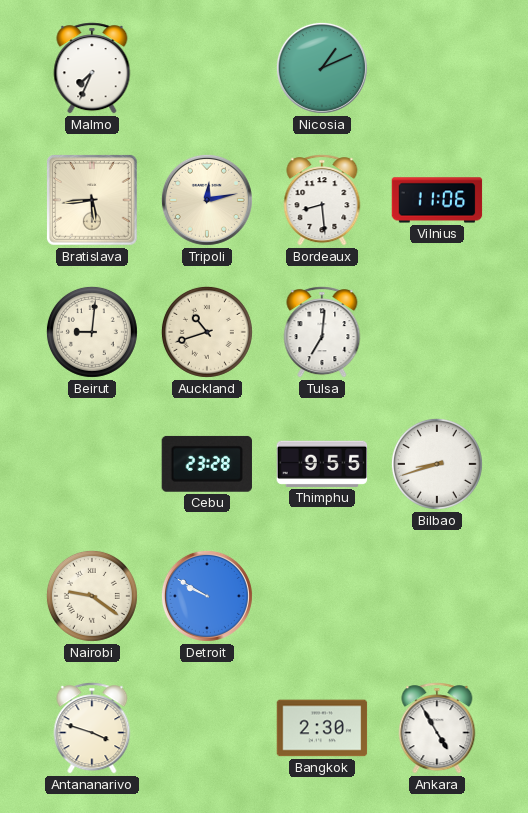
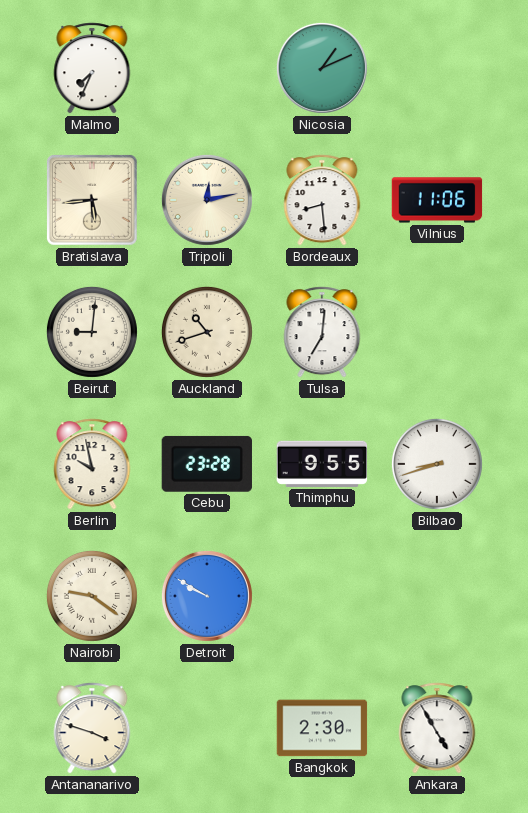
Berlin: none -> 9:58
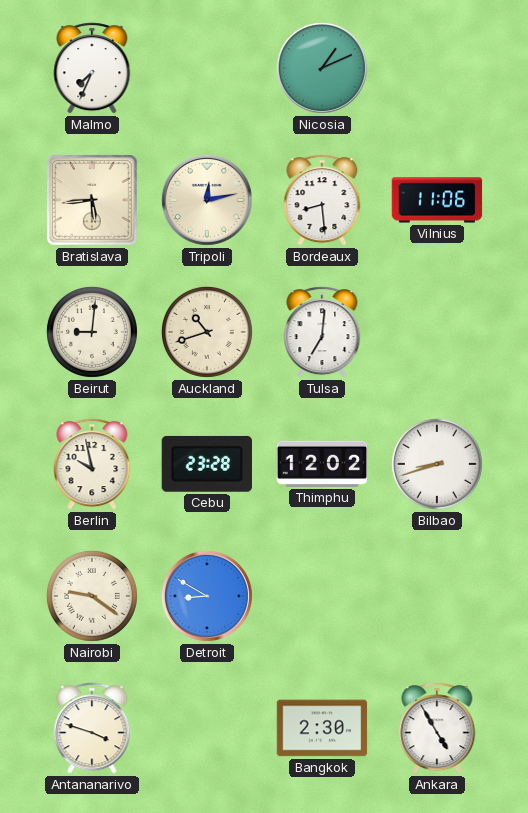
Thimphu: 9:55 -> 12:02
Detroit: 9:50 -> 8:50
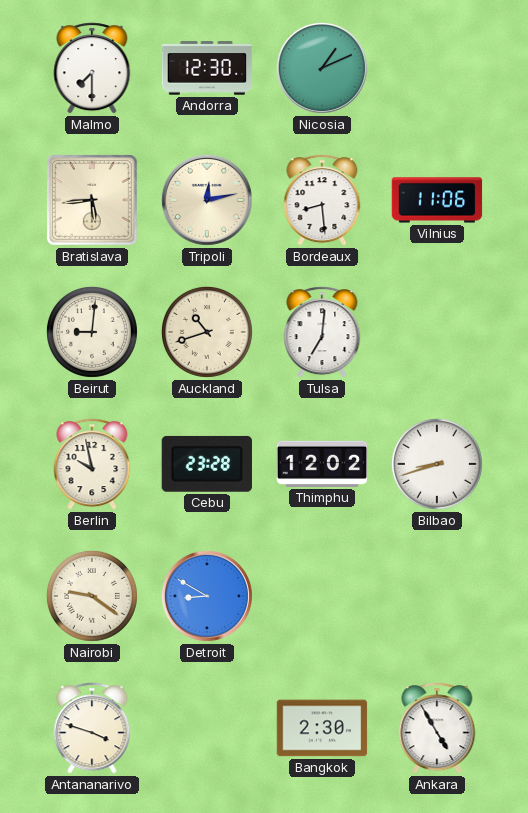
Malmo: 7:34 -> 7:30
Andorra: none -> 12:30
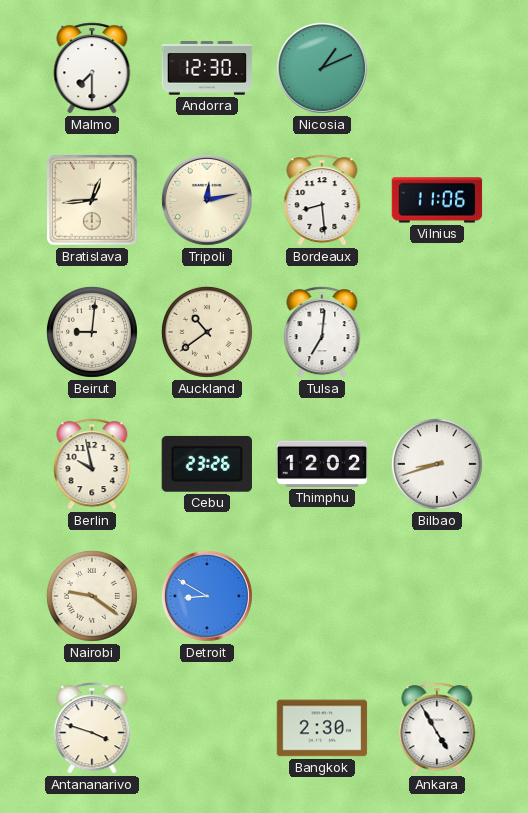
Bratislava: 5:44 -> 12:44
Auckland: 10:42 -> 10:39
Cebu: 23:28 -> 23:26
